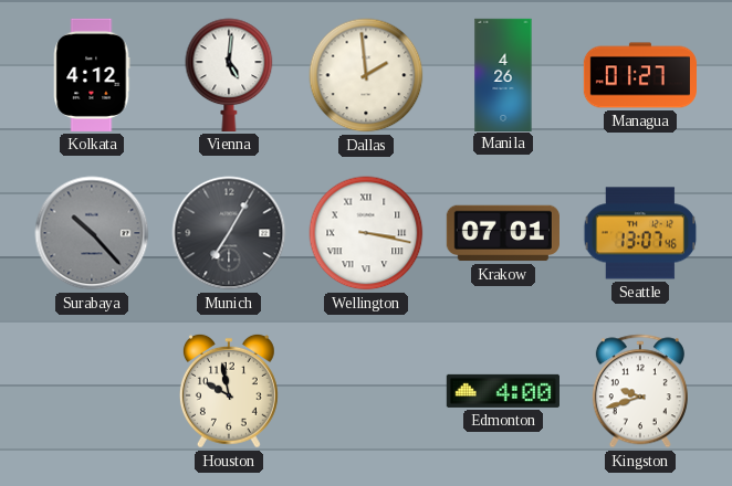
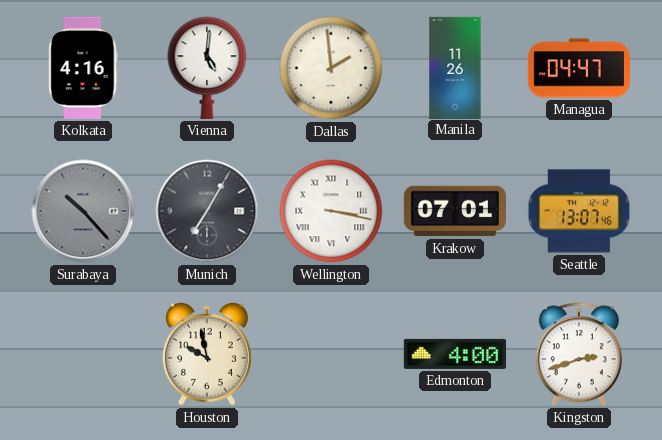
Kolkata: 4:12 -> 4:16
Manila: 4:26 -> 11:26
Managua: 01:27 -> 04:47
Kingston: 9:42 -> 2:42
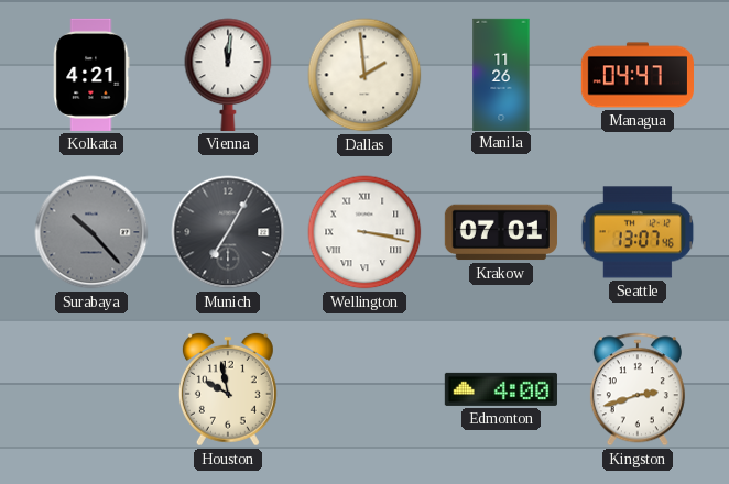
Kolkata: 4:16 -> 4:21
Vienna: 5:01 -> 12:01
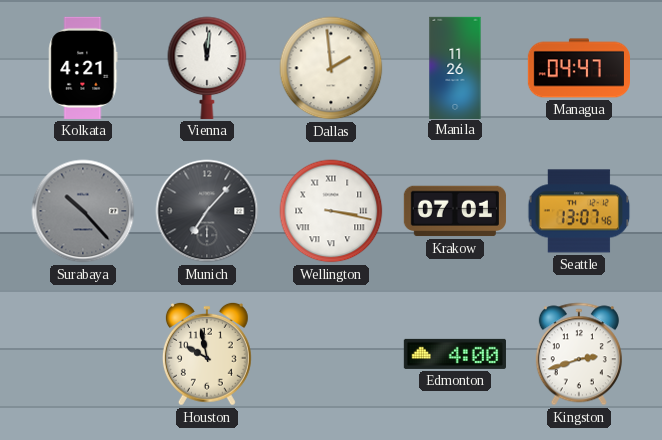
Munich: 7:05 -> 7:07
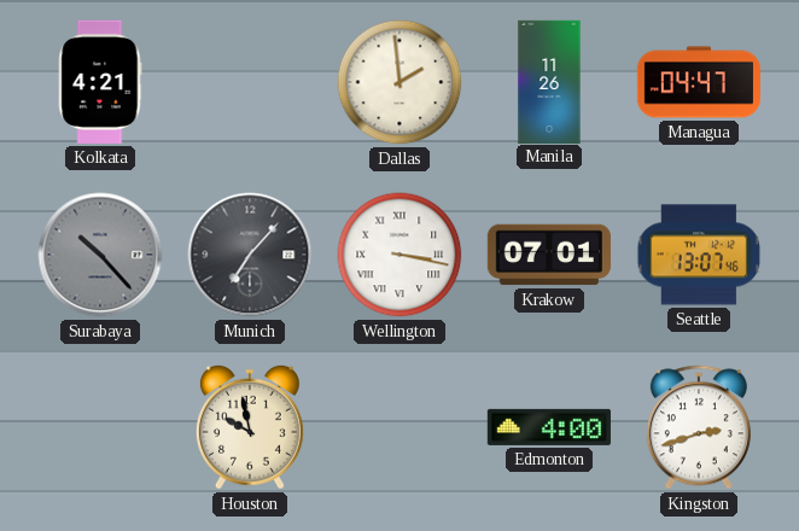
Vienna: 12:01 -> none
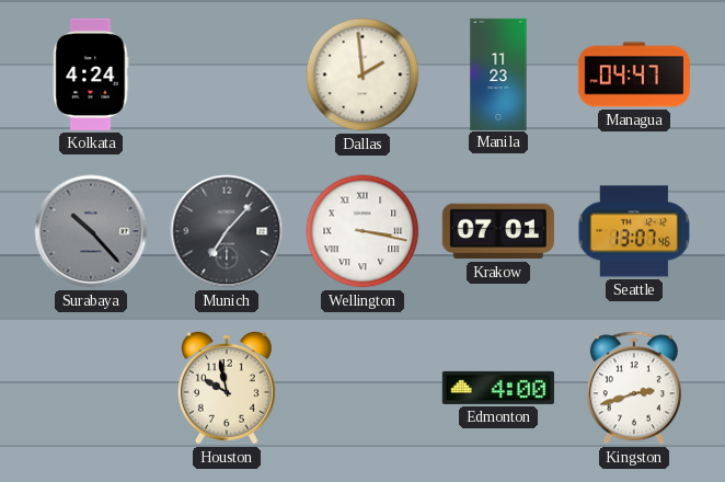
Kolkata: 4:21 -> 4:24
Manila: 11:26 -> 11:23
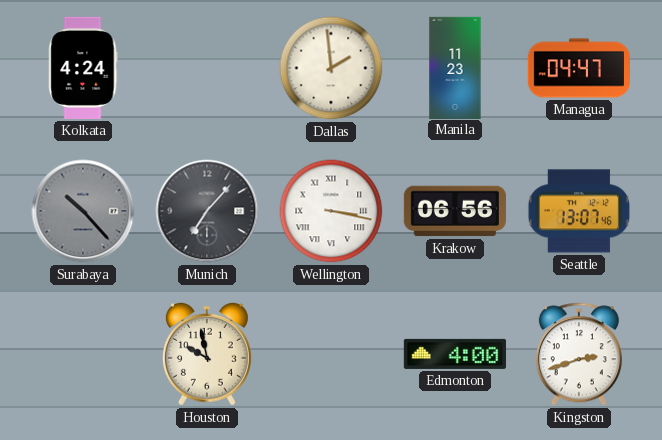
Krakow: 07:01 -> 06:56
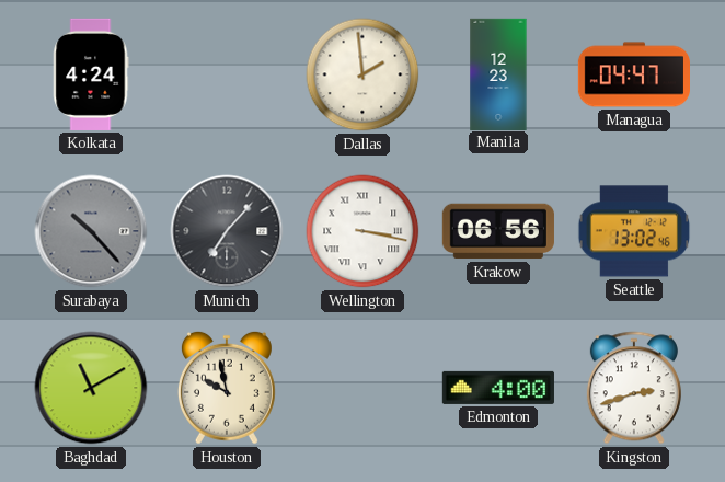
Manila: 11:23 -> 12:23
Seattle: 13:07 -> 13:02
Baghdad: none -> 11:10
